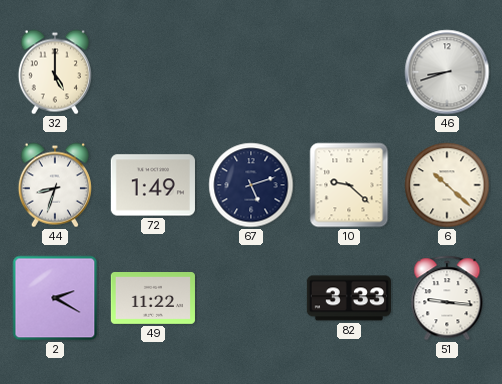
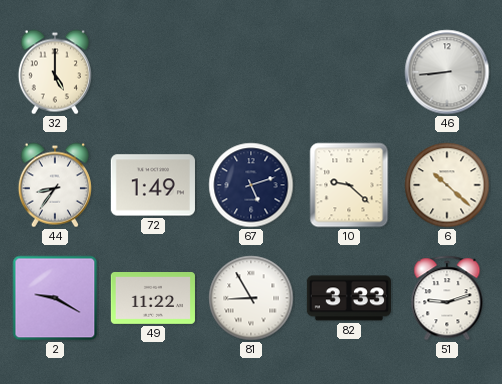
46: 8:42 -> 8:44
44: 8:33 -> 8:36
2: 2:20 -> 9:20
81: none -> 8:55
51: 9:16 -> 9:12
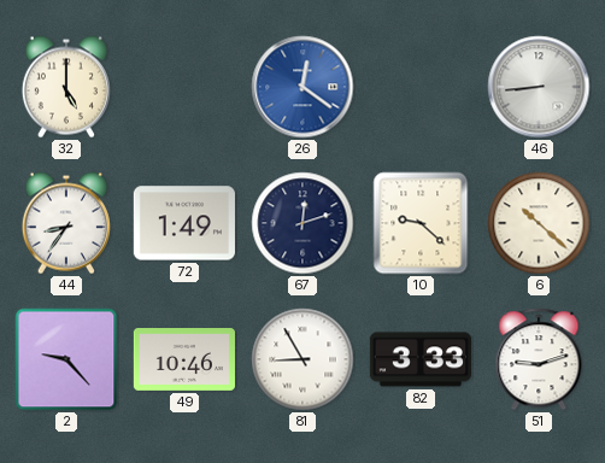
26: none -> 12:21
67: 5:12 -> 12:12
2: 9:20 -> 9:23
49: 11:22 -> 10:46
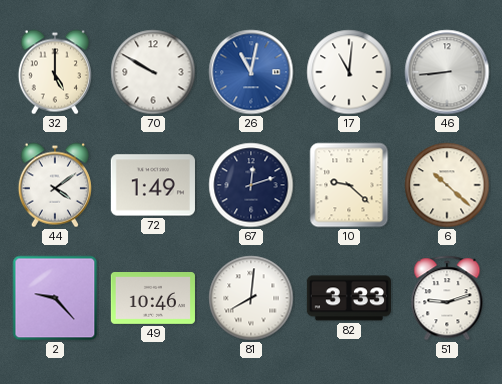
70: none -> 9:50
26: 12:21 -> 11:02
17: none -> 11:01
44: 8:36 -> 4:09
81: 8:55 -> 8:01
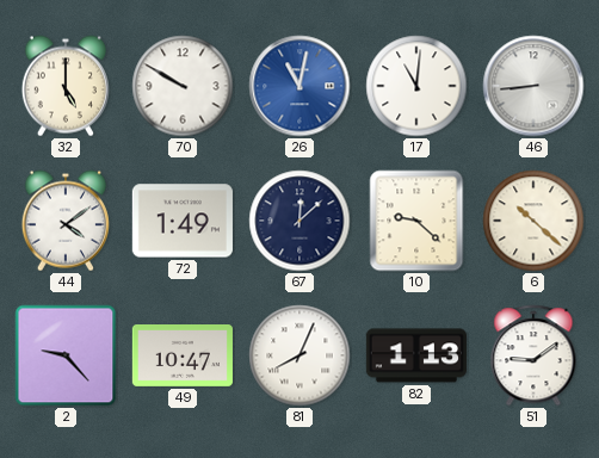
67: 12:12 -> 12:08
49: 10:46 -> 10:47
81: 8:01 -> 8:04
82: 3:33 -> 1:13
51: 9:12 -> 9:09
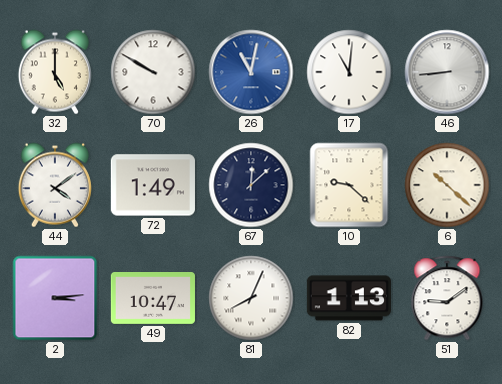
2: 9:23 -> 3:14
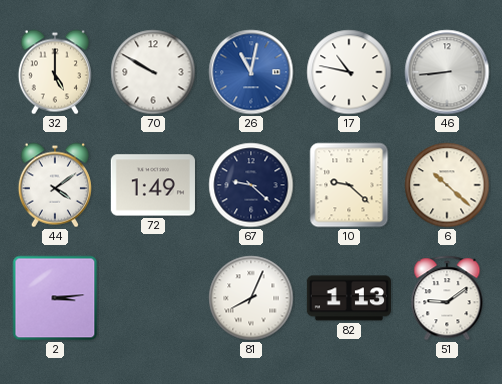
17: 11:01 -> 10:47
67: 12:08 -> 9:22
49: 10:47 -> none
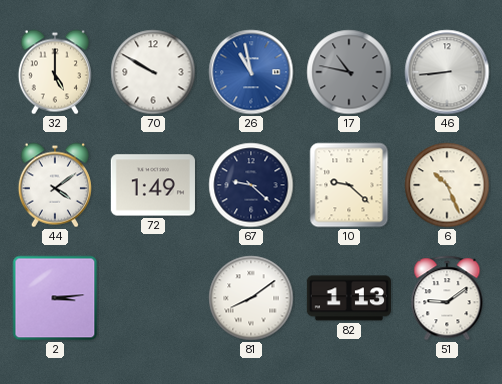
26: 11:02 -> 10:58
17 dial: white -> grey
6: 10:22 -> 10:26
81: 8:04 -> 8:09
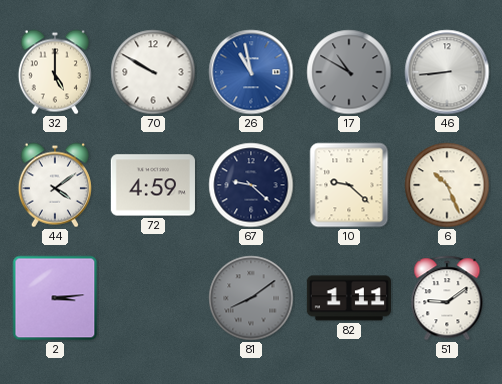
17: 10:47 -> 10:50
72: 1:49 -> 4:59
81 dial: white -> grey
82: 1:13 -> 1:11
